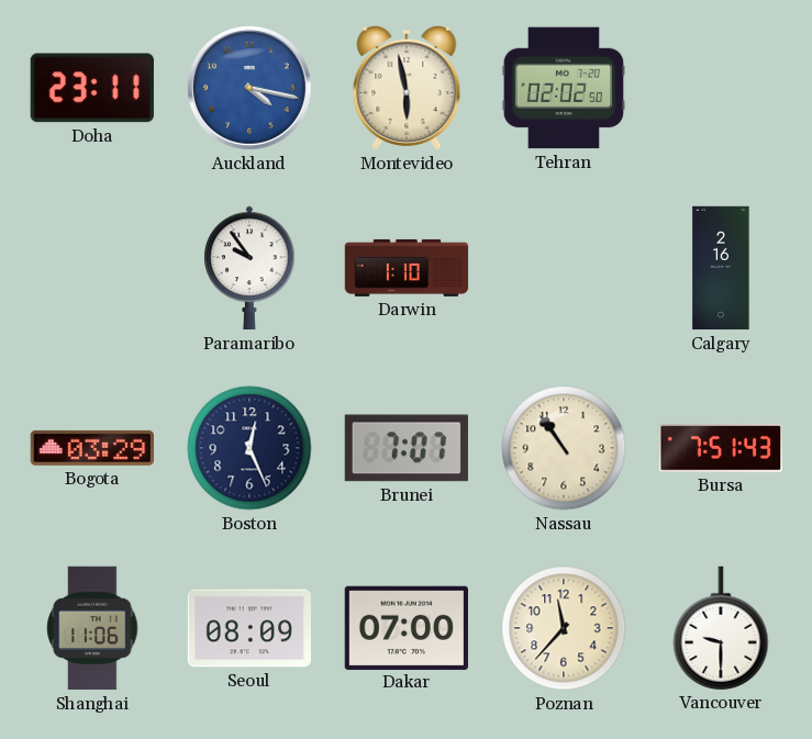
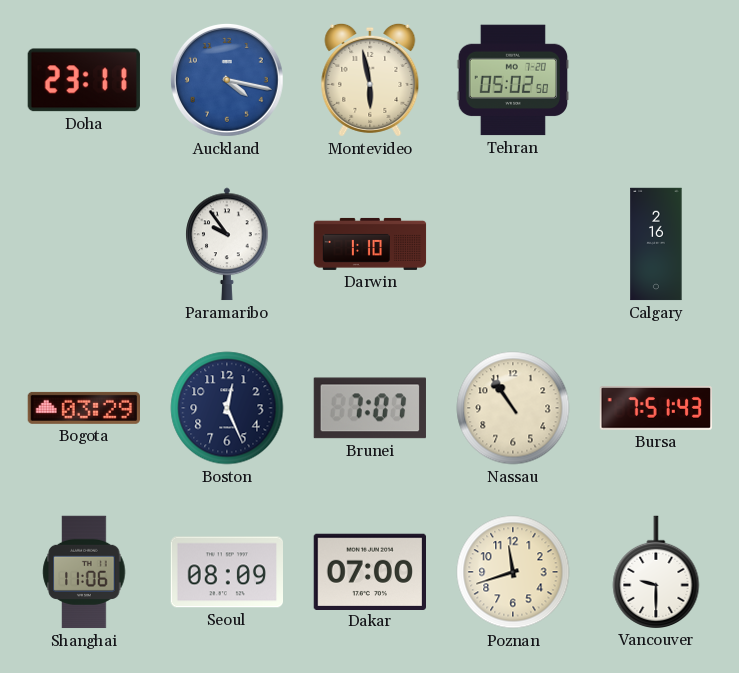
Tehran: 02:02 -> 05:02
Poznan: 11:37 -> 11:42
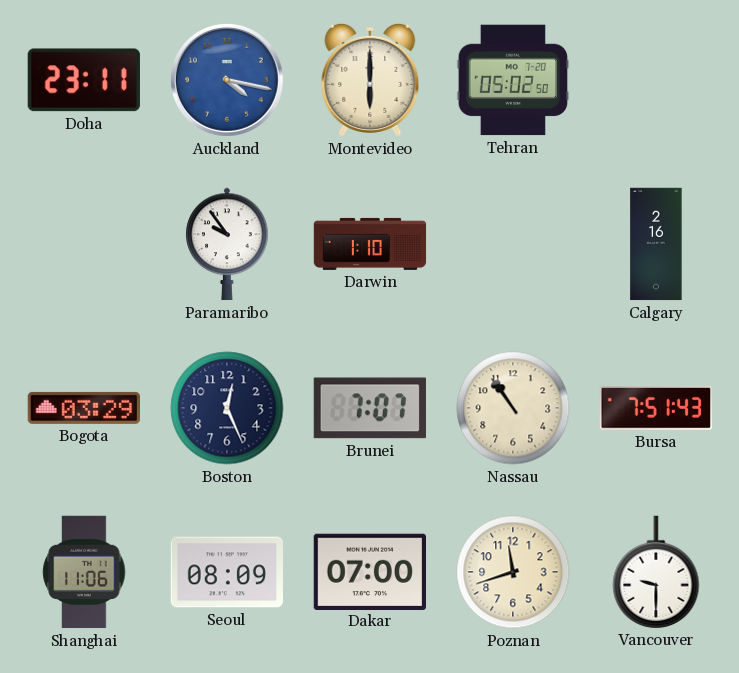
Montevideo: 5:58 -> 6:00
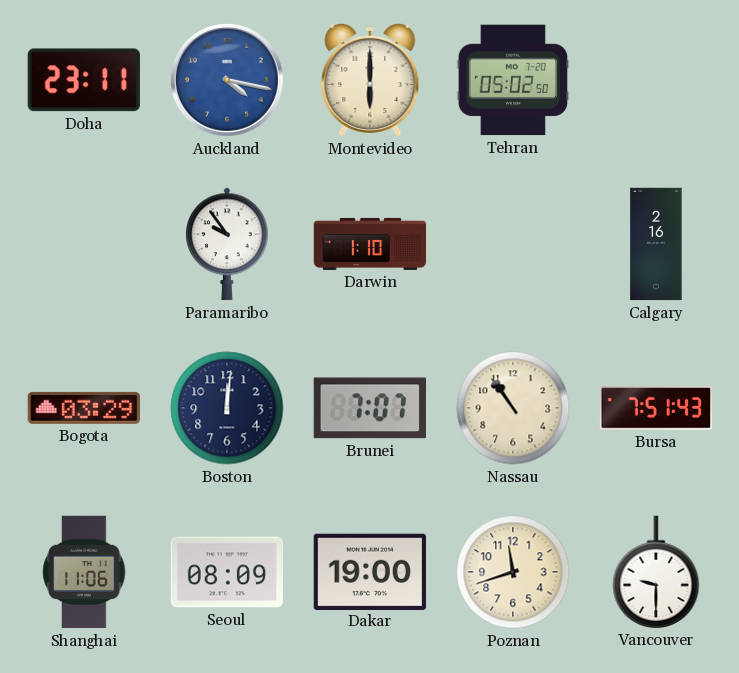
Boston: 12:26 -> 12:01
Dakar: 07:00 -> 19:00
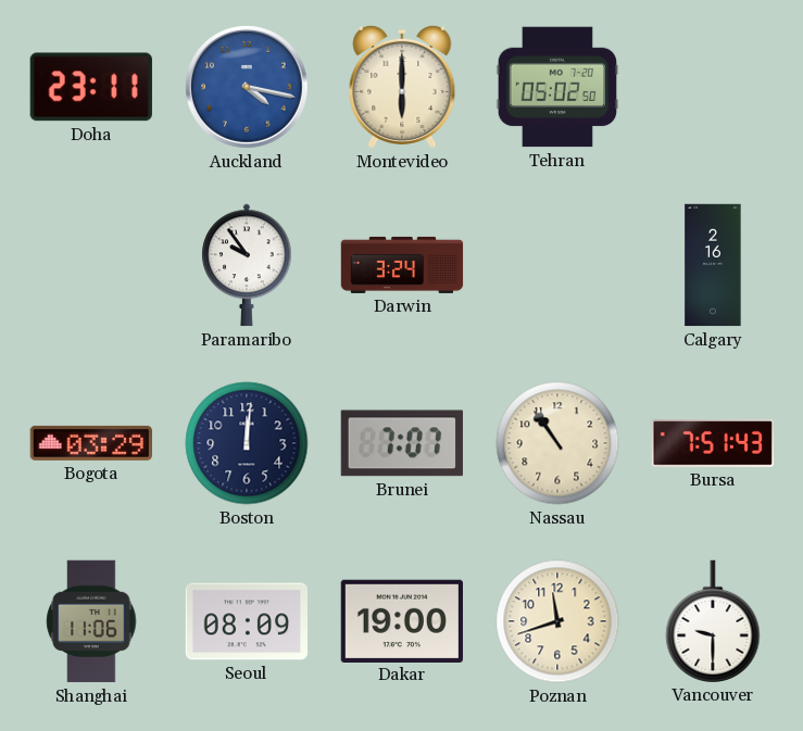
Darwin: 1:10 -> 3:24
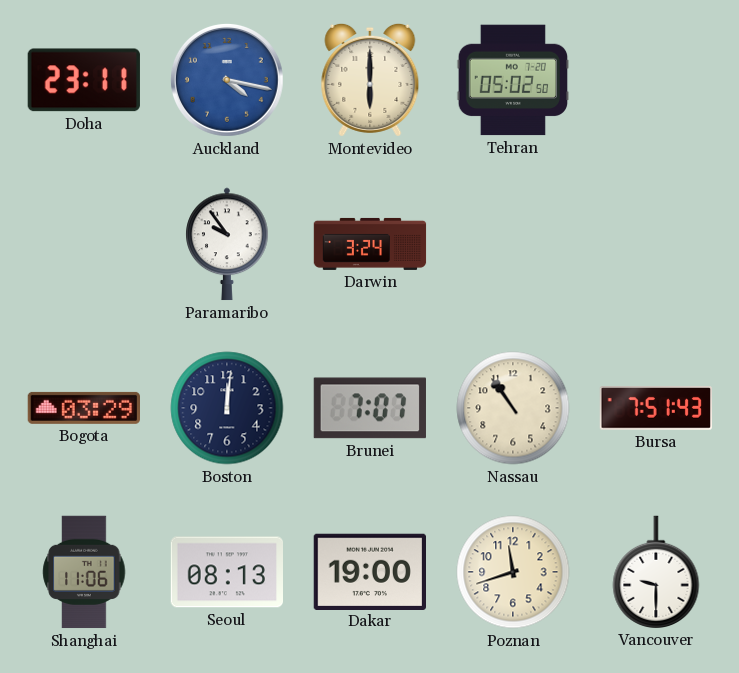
Calgary: 2:16 -> none
Seoul: 08:09 -> 08:13
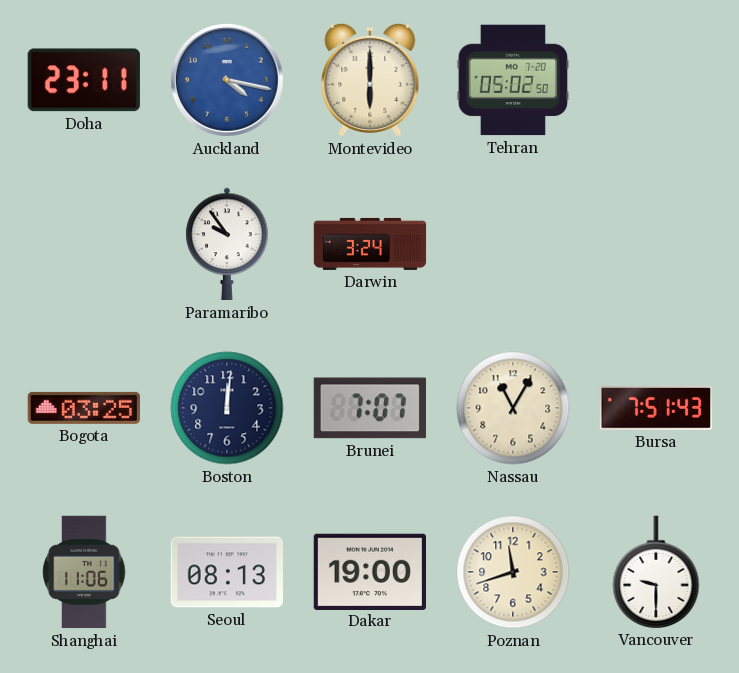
Bogota: 03:29 -> 03:25
Nassau: 10:54 -> 11:05
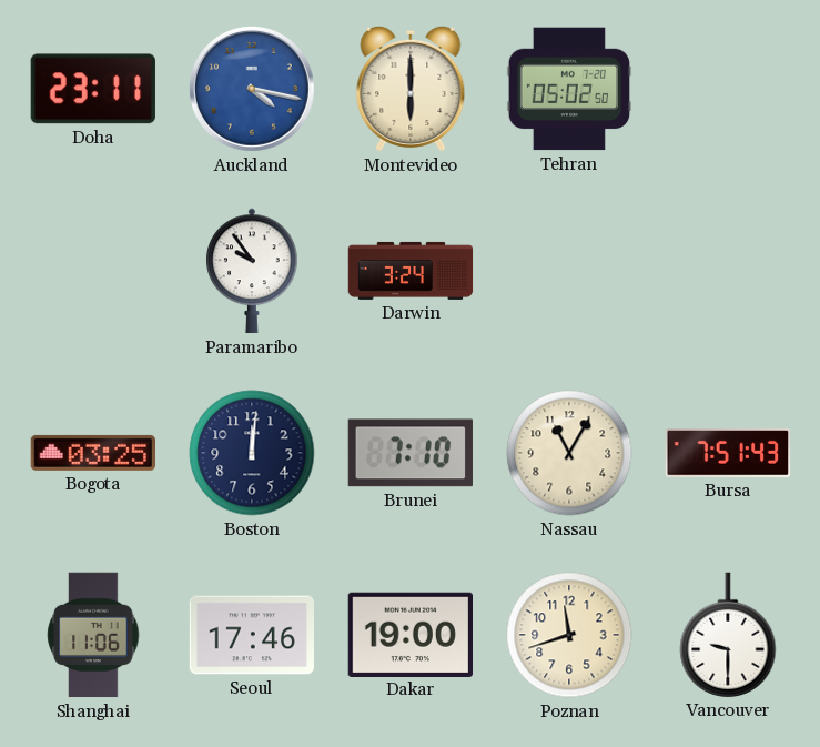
Brunei: 7:07 -> 7:10
Seoul: 08:13 -> 17:46
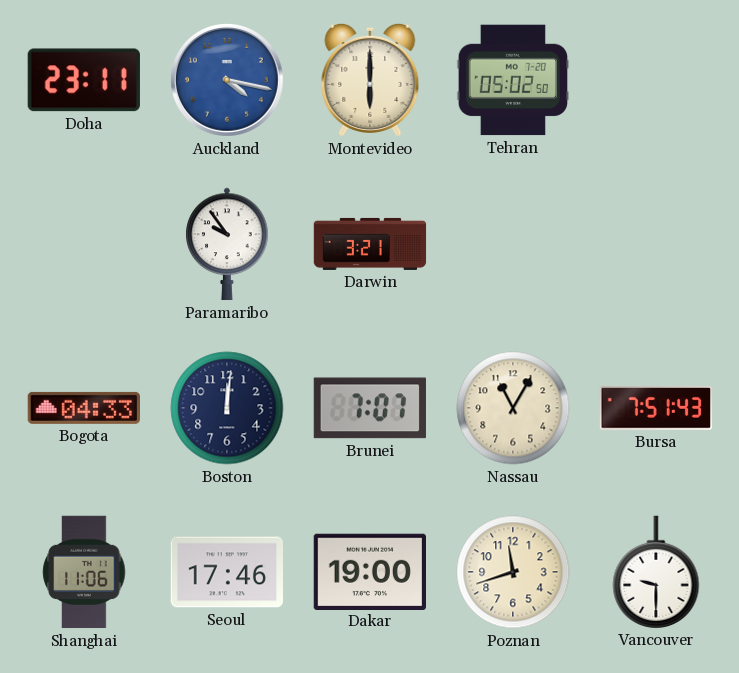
Darwin: 3:24 -> 3:21
Bogota: 03:25 -> 04:33
Brunei: 7:10 -> 7:07
